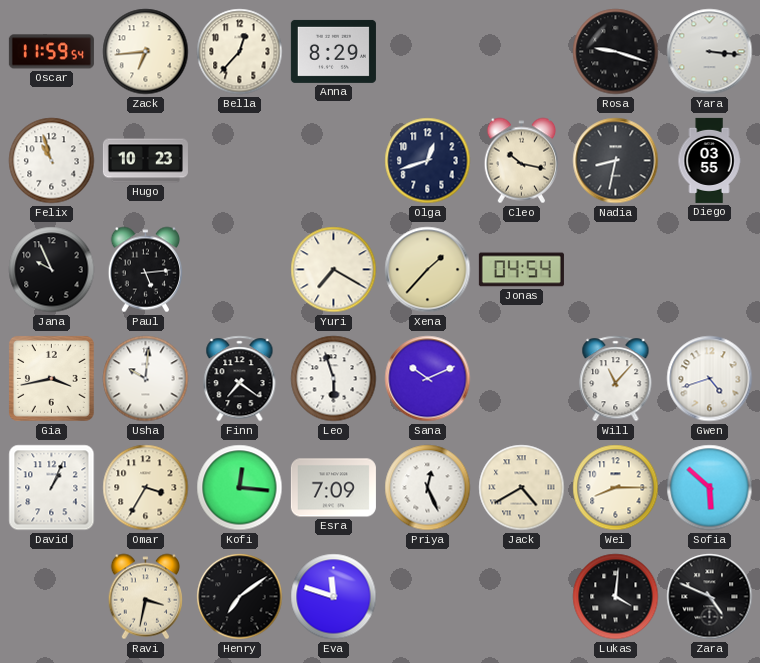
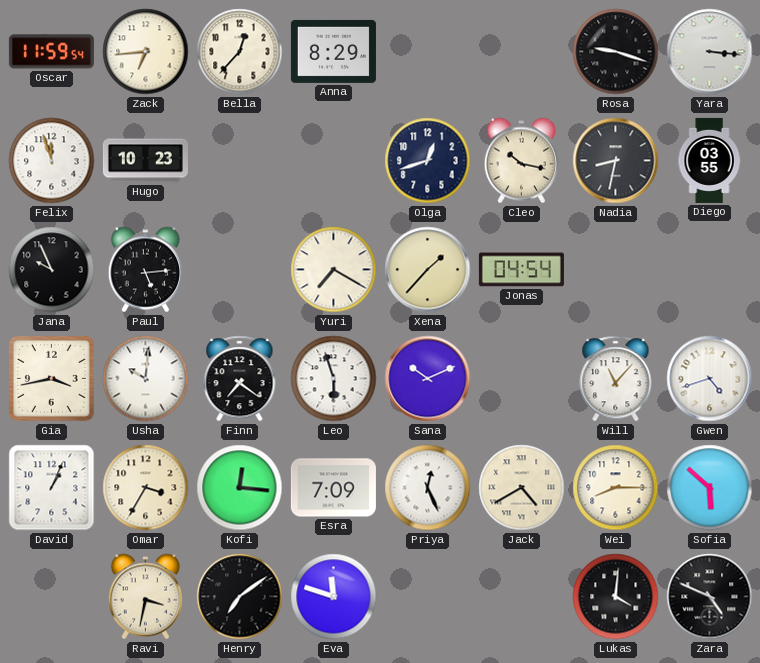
Felix: 10:57 -> 11:57
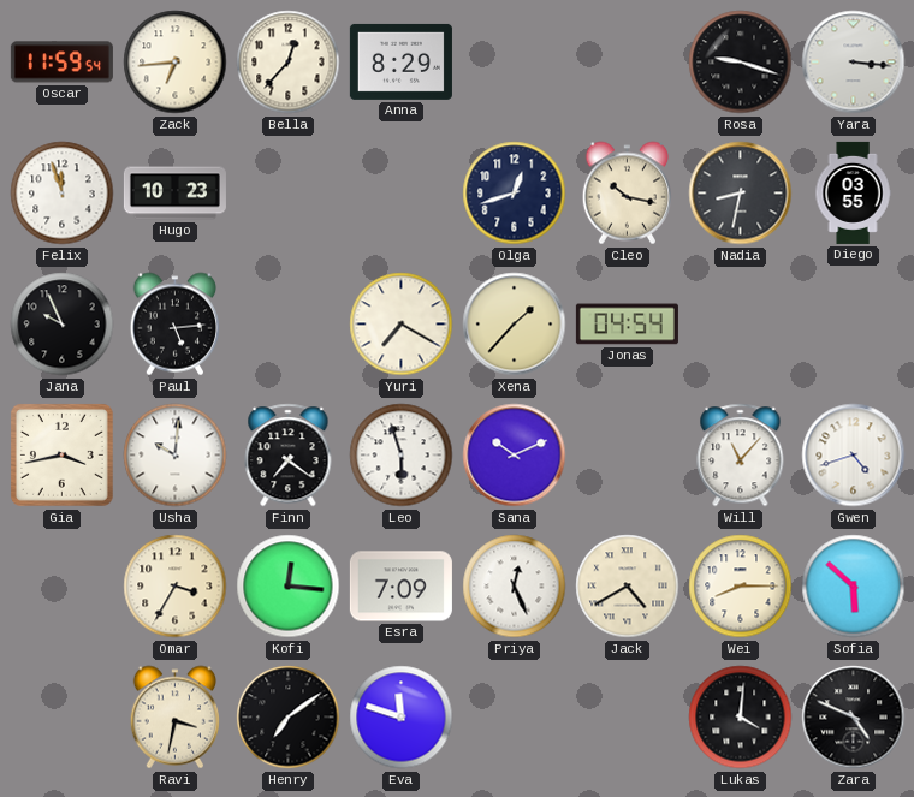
David: 1:04 -> none
